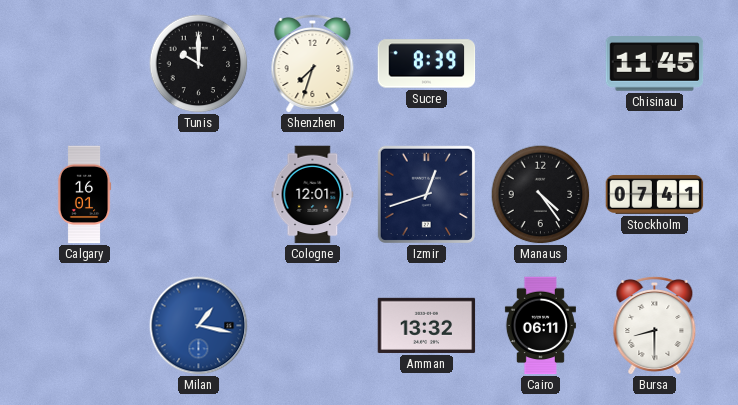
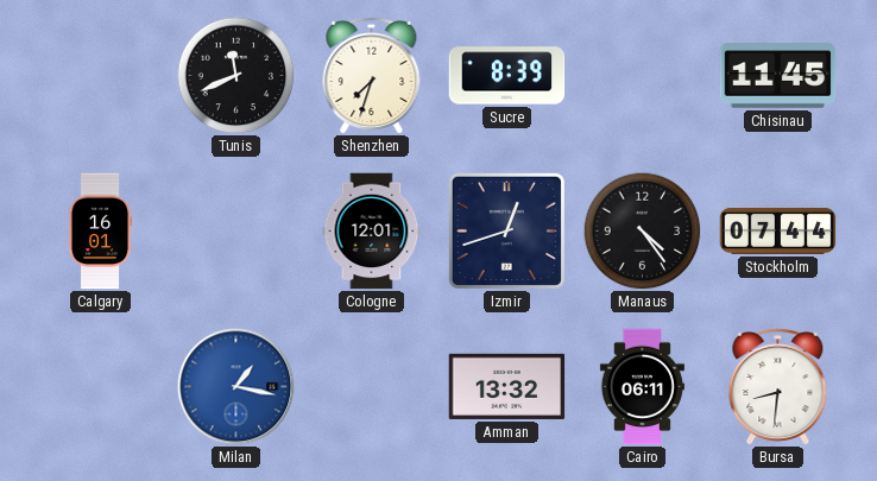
Tunis: 10:00 -> 11:41
Stockholm: 07:41 -> 07:44
Bursa: 8:30 -> 8:31
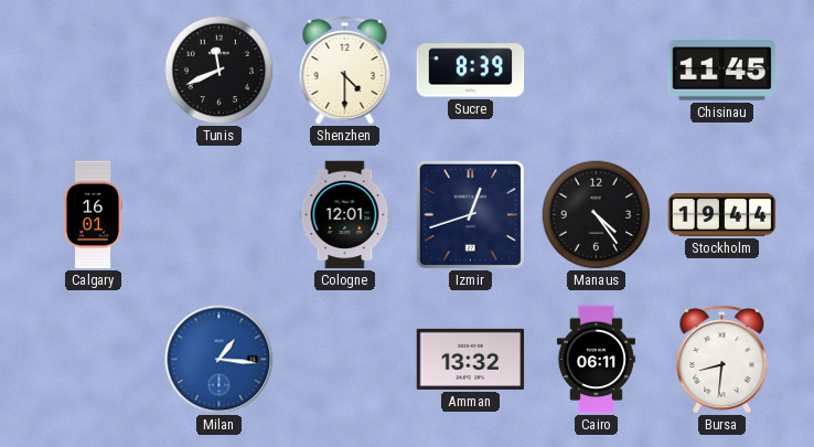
Shenzhen: 7:33 -> 4:30
Stockholm: 07:44 -> 19:44
Milan: 1:17 -> 1:16
